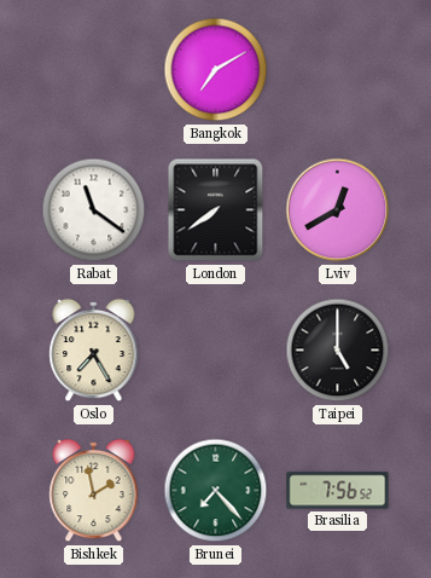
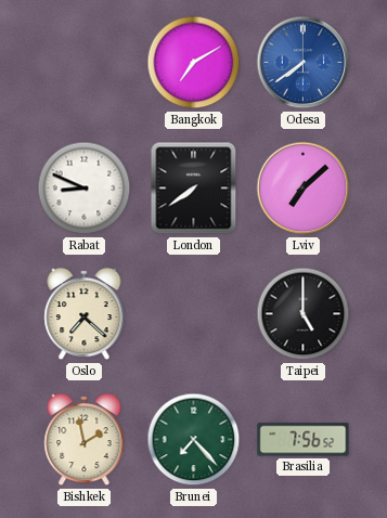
Odesa: none -> 7:39
Rabat: 11:21 -> 8:49
Lviv: 12:40 -> 7:08
Oslo: 7:25 -> 7:22
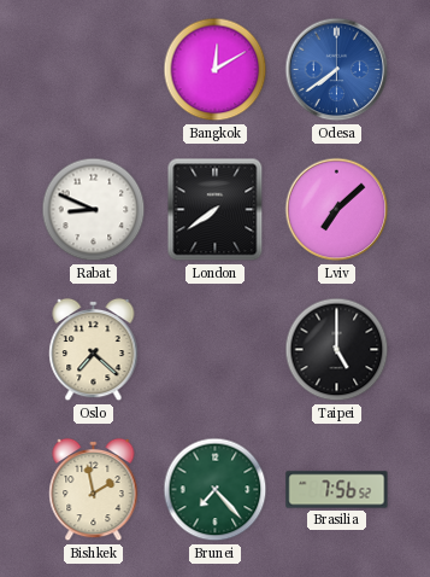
Bangkok: 7:10 -> 12:10
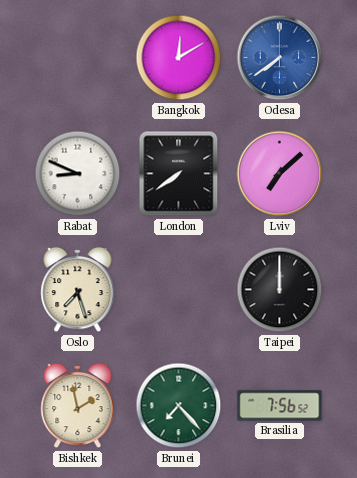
Oslo: 7:22 -> 7:27
Taipei: 5:00 -> 12:00
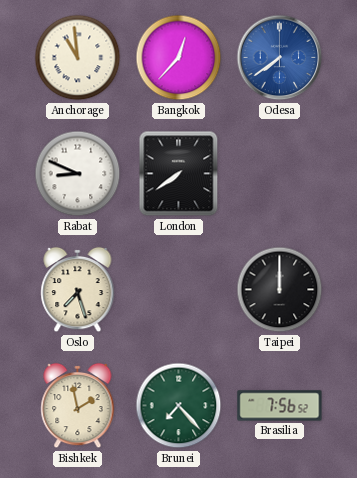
Anchorage: none -> 10:59
Bangkok: 12:10 -> 12:37
Lviv: 7:08 -> none
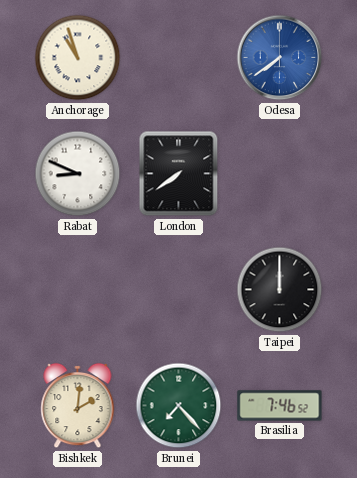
Anchorage: 10:59 -> 10:57
Bangkok: 12:37 -> none
Oslo: 7:27 -> none
Bishkek: 1:58 -> 2:01
Brasilia: 7:56 -> 7:46
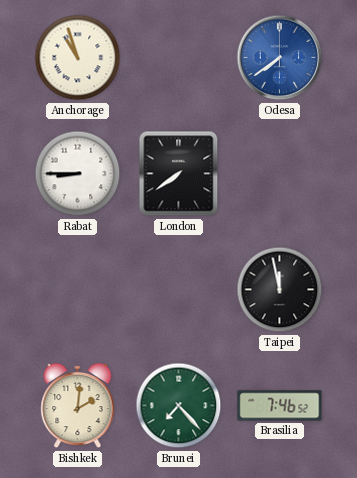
Rabat: 8:49 -> 8:45
Taipei: 12:00 -> 11:58
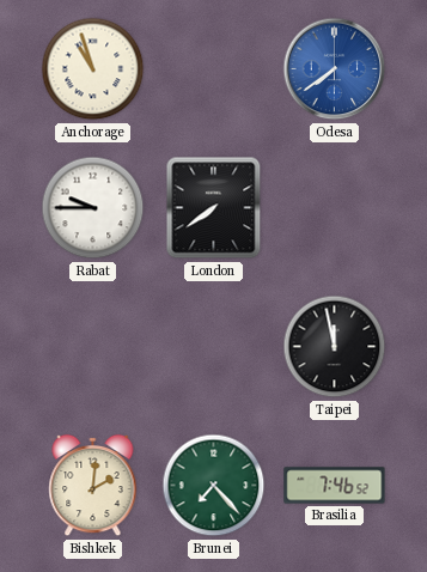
Rabat: 8:45 -> 9:45
